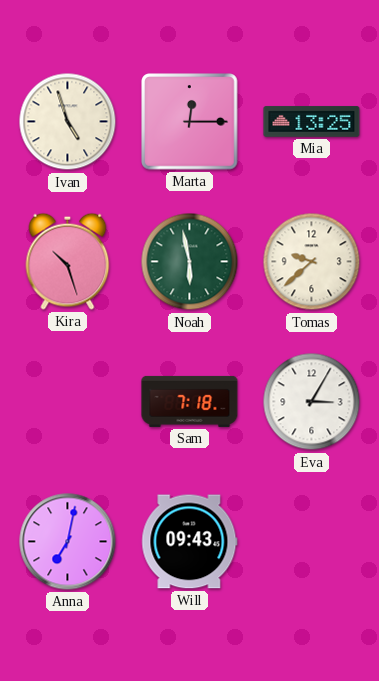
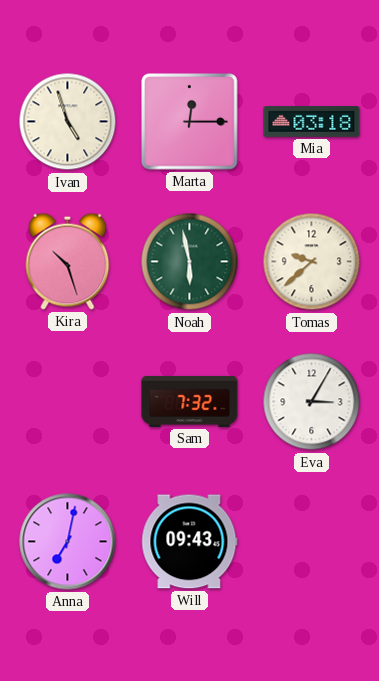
Mia: 13:25 -> 03:18
Sam: 7:18 -> 7:32
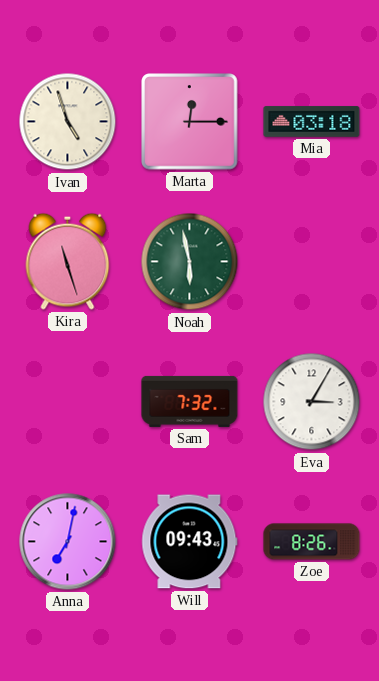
Kira: 10:27 -> 11:27
Tomas: 9:38 -> none
Zoe: none -> 8:26
